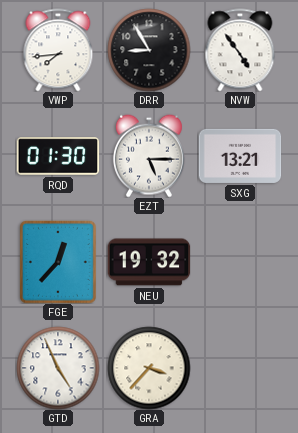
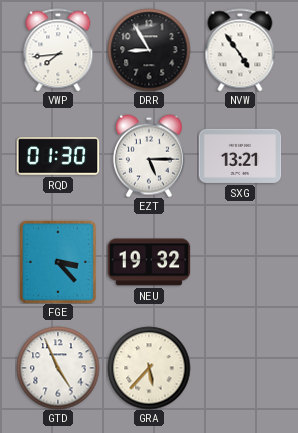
FGE: 12:37 -> 3:23
GRA: 3:37 -> 5:37
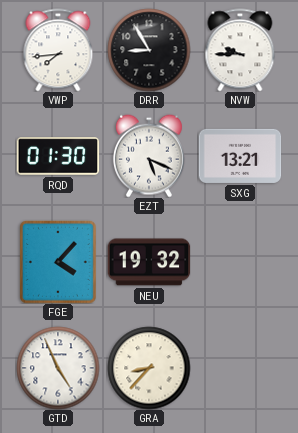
NVW: 4:54 -> 9:45
EZT: 5:15 -> 5:19
FGE: 3:23 -> 4:07
GRA: 5:37 -> 8:37
